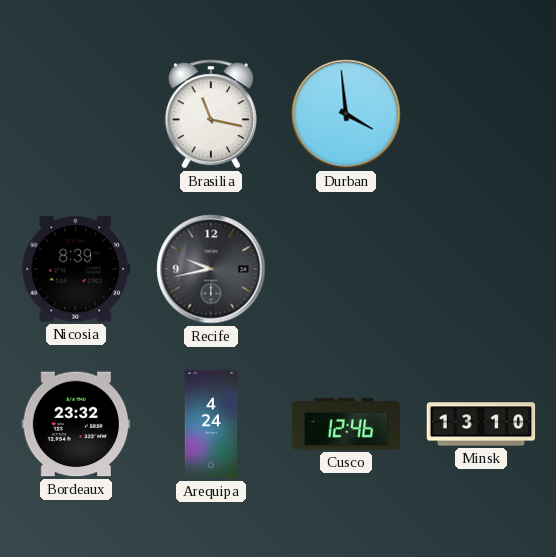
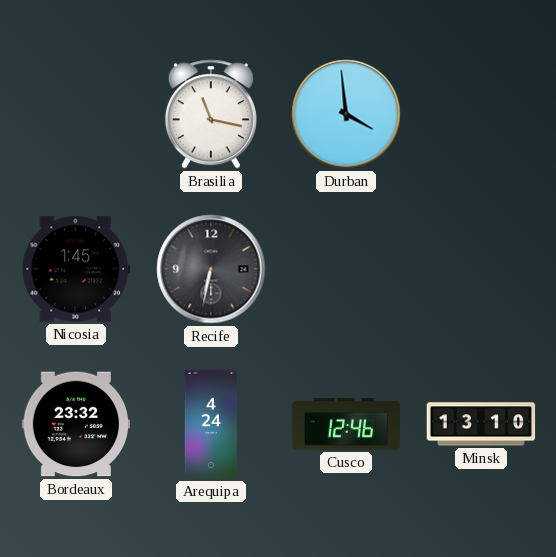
Nicosia: 8:39 -> 1:45
Recife: 9:43 -> 6:32
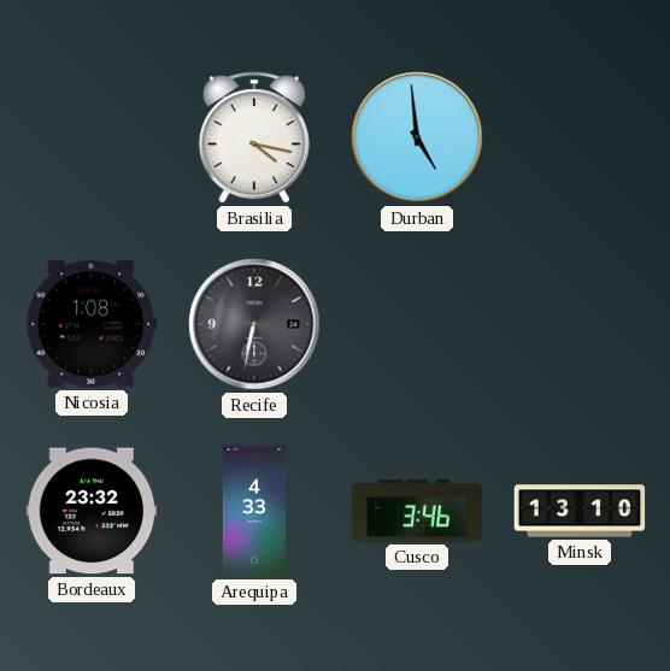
Brasilia: 11:17 -> 4:17
Durban: 3:59 -> 4:59
Nicosia: 1:45 -> 1:08
Arequipa: 4:24 -> 4:33
Cusco: 12:46 -> 3:46
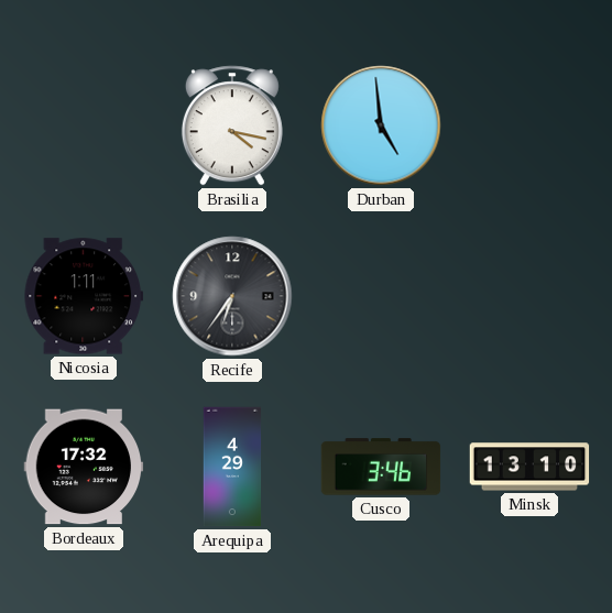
Nicosia: 1:08 -> 1:11
Recife: 6:32 -> 6:36
Bordeaux: 23:32 -> 17:32
Arequipa: 4:33 -> 4:29
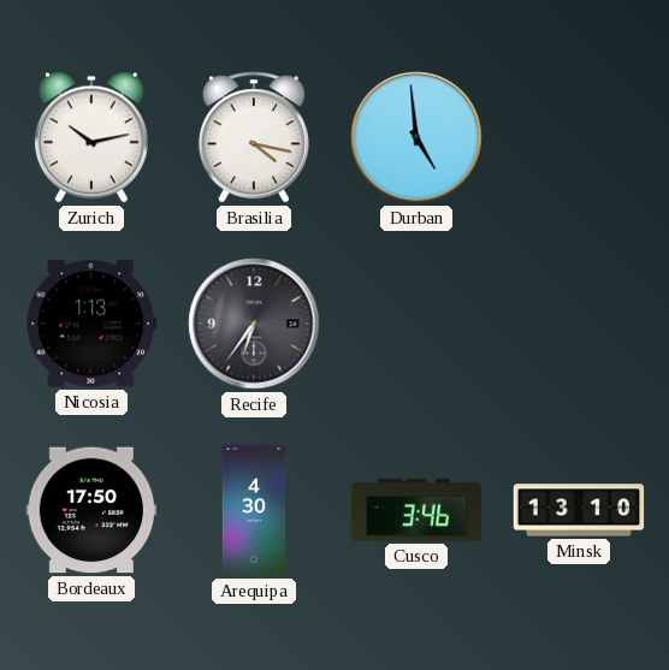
Zurich: none -> 10:13
Nicosia: 1:11 -> 1:13
Bordeaux: 17:32 -> 17:50
Arequipa: 4:29 -> 4:30
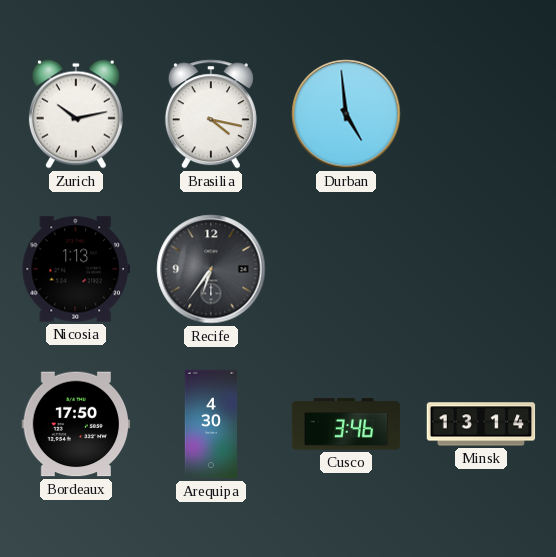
Minsk: 13:10 -> 13:14
